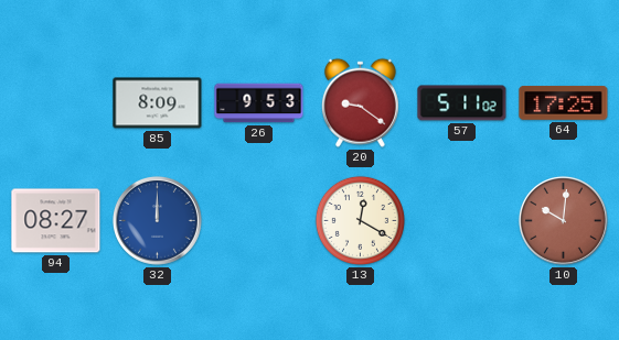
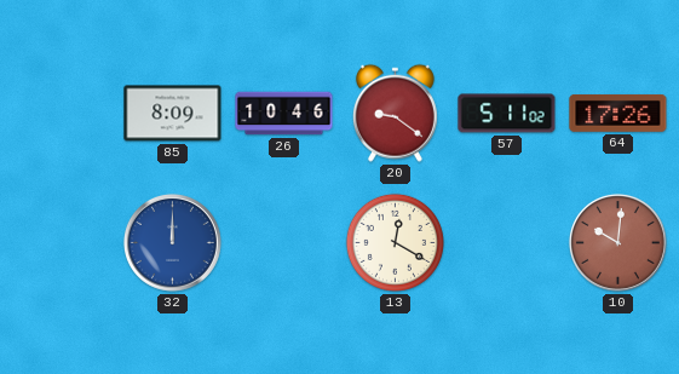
26: 9:53 -> 10:46
64: 17:25 -> 17:26
94: 08:27 -> none
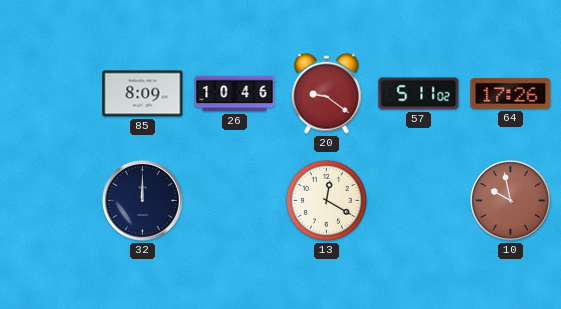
32 dial: blue -> navy
10: 10:01 -> 9:58
